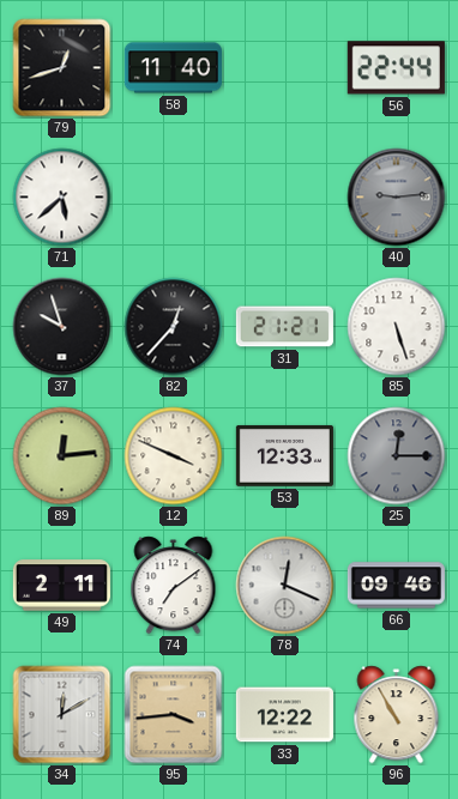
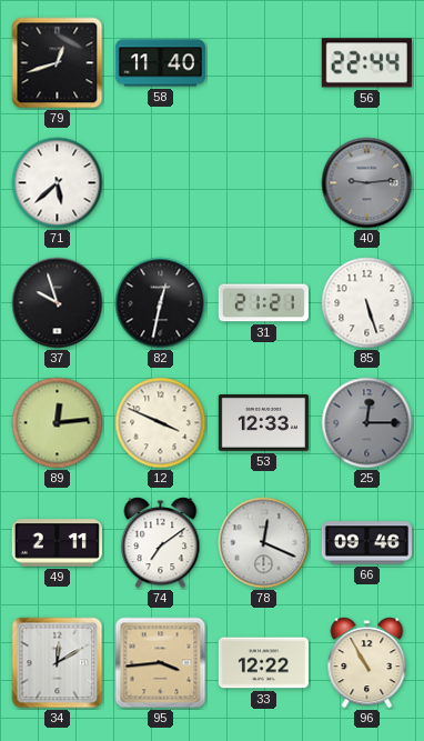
82: 12:37 -> 12:32
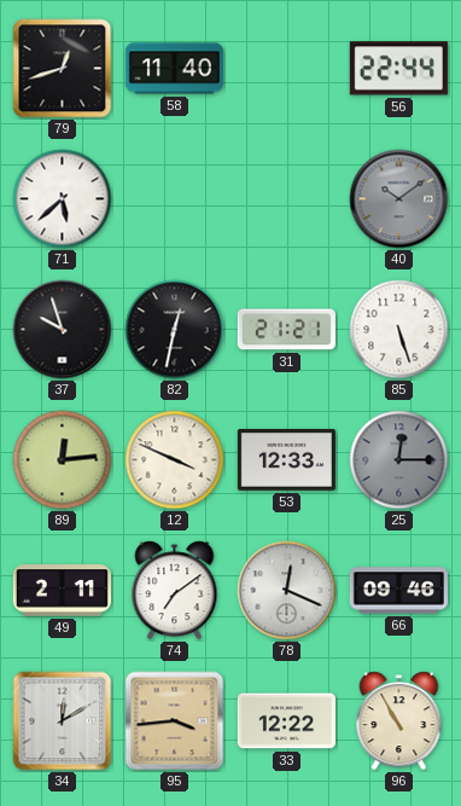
40: 9:14 -> 10:09
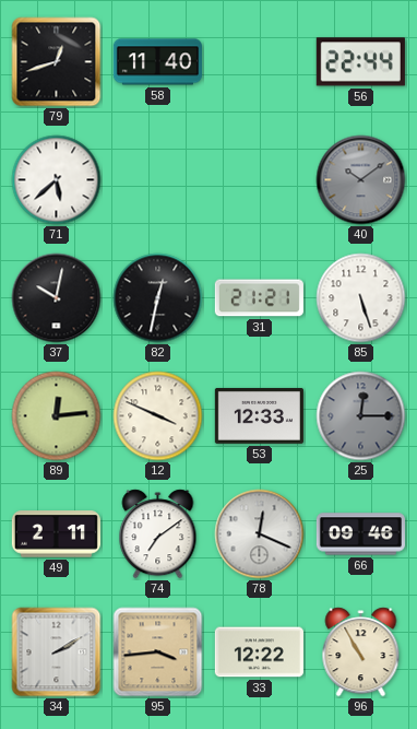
37: 9:57 -> 10:02
34: 12:10 -> 2:10
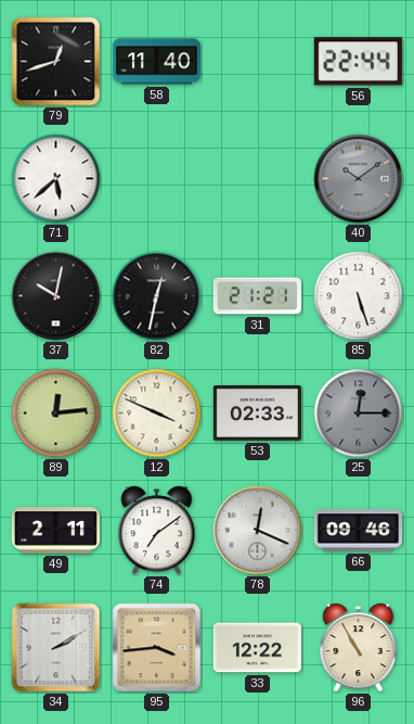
53: 12:33 -> 02:33
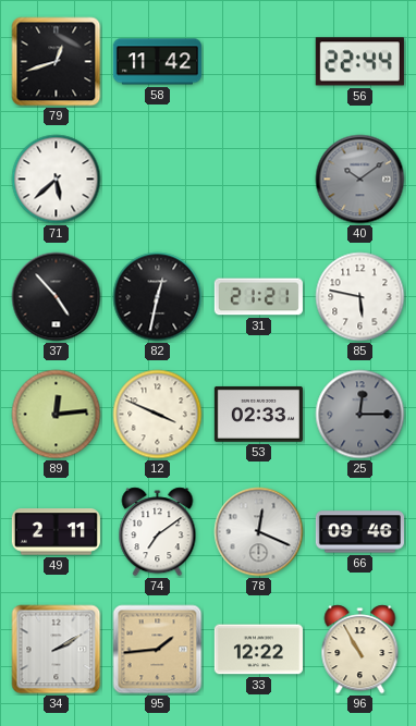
58: 11:40 -> 11:42
37: 10:02 -> 4:53
85: 5:27 -> 5:47
95: 3:44 -> 1:44
